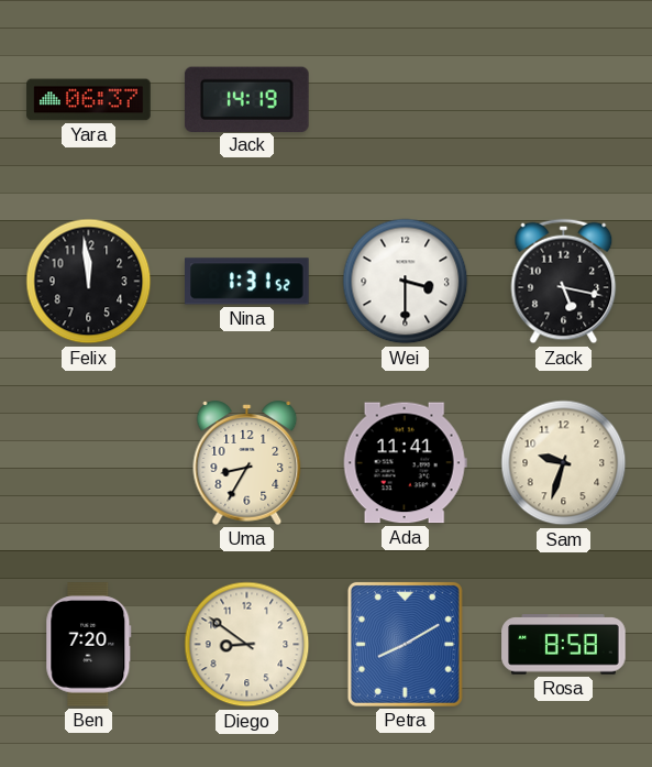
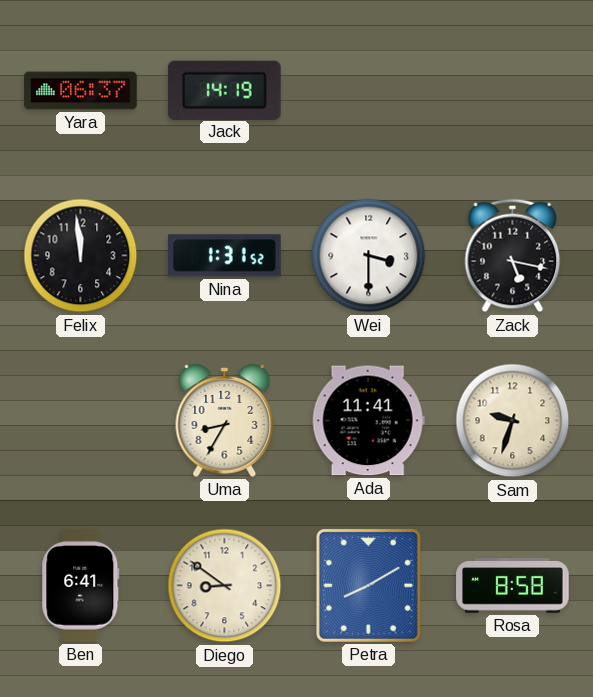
Ben: 7:20 -> 6:41
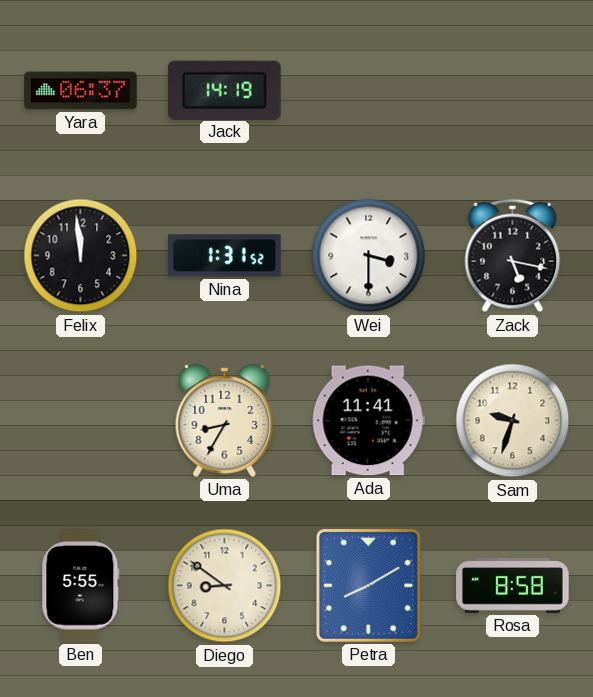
Ben: 6:41 -> 5:55
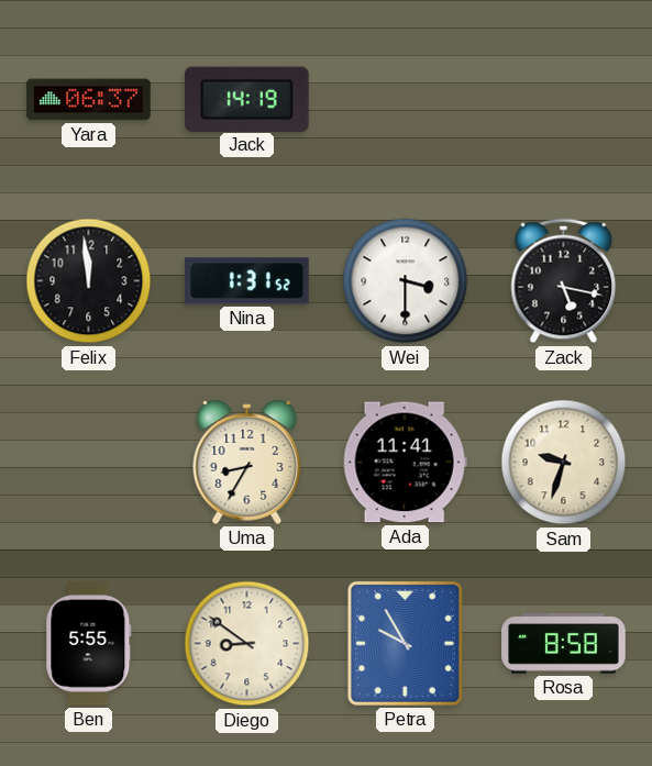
Petra: 8:10 -> 9:55
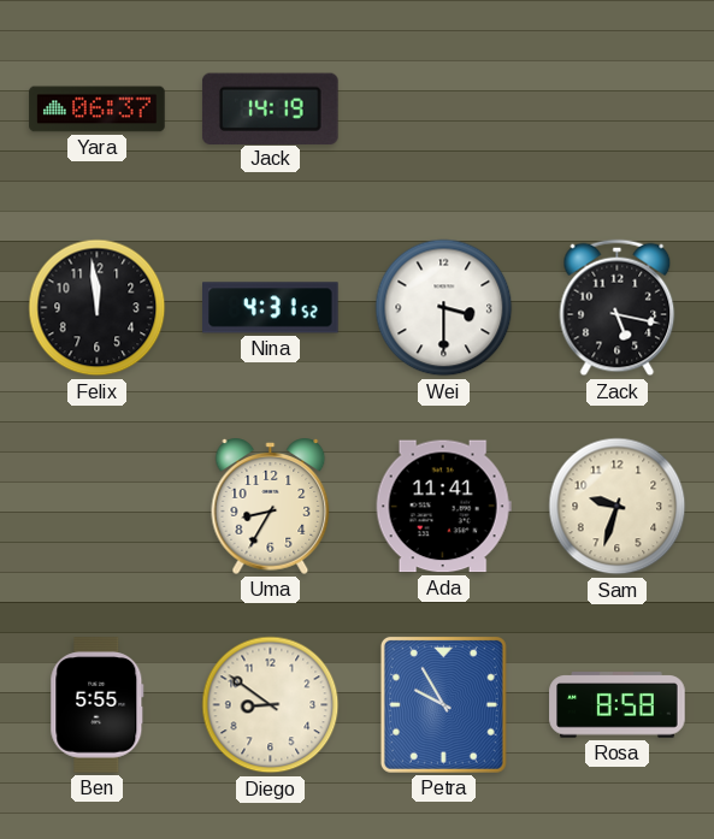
Nina: 1:31 -> 4:31
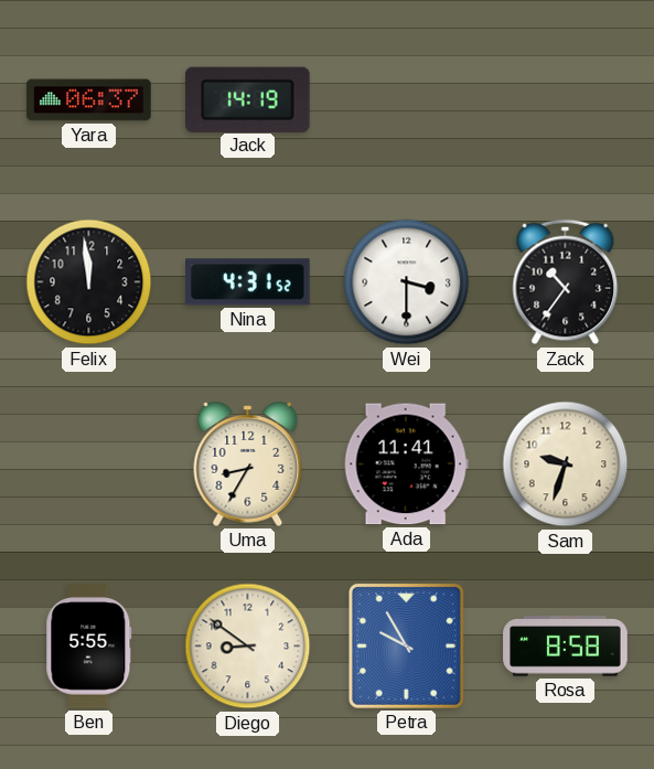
Zack: 5:17 -> 10:36
